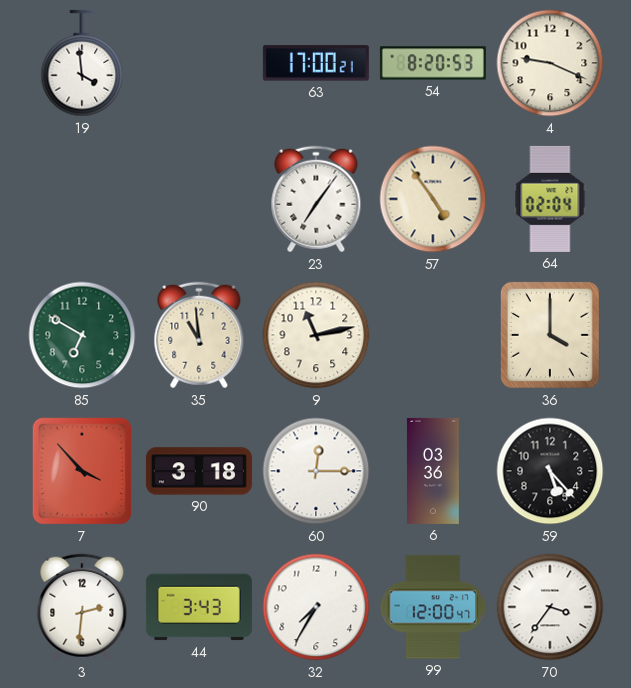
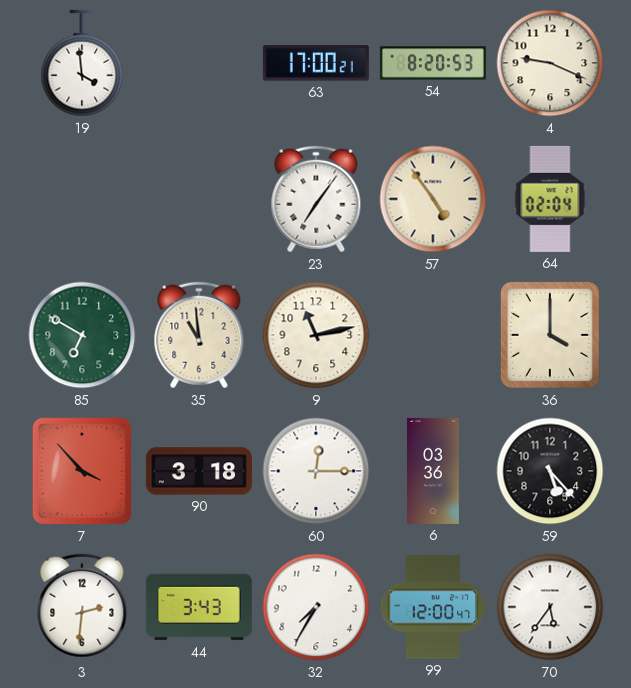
70: 3:36 -> 5:36
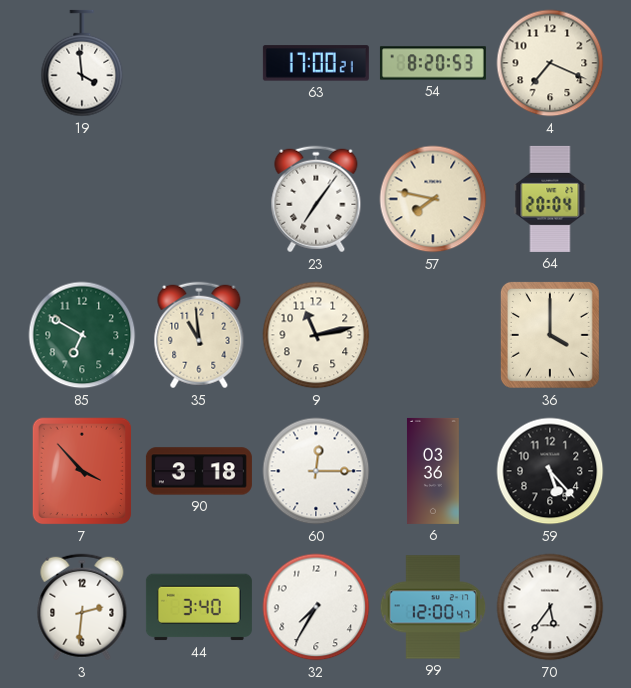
4: 9:19 -> 7:19
57: 4:54 -> 7:47
64: 02:04 -> 20:04
44: 3:43 -> 3:40
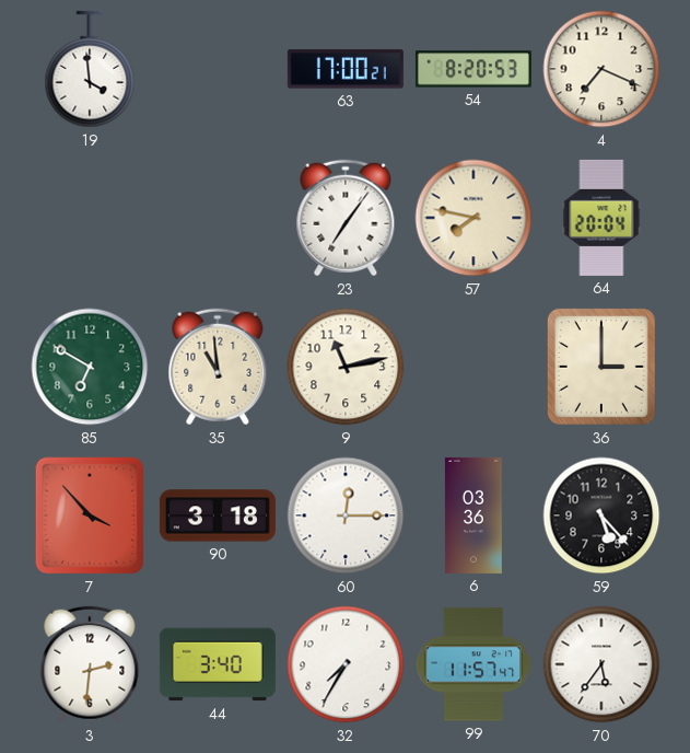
36: 4:00 -> 3:00
99: 12:00 -> 11:57
